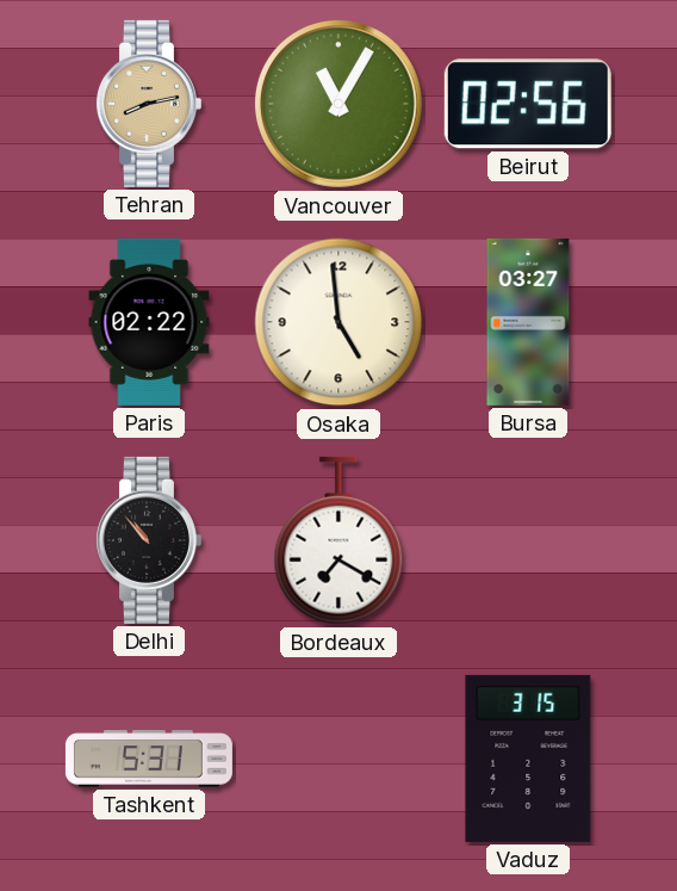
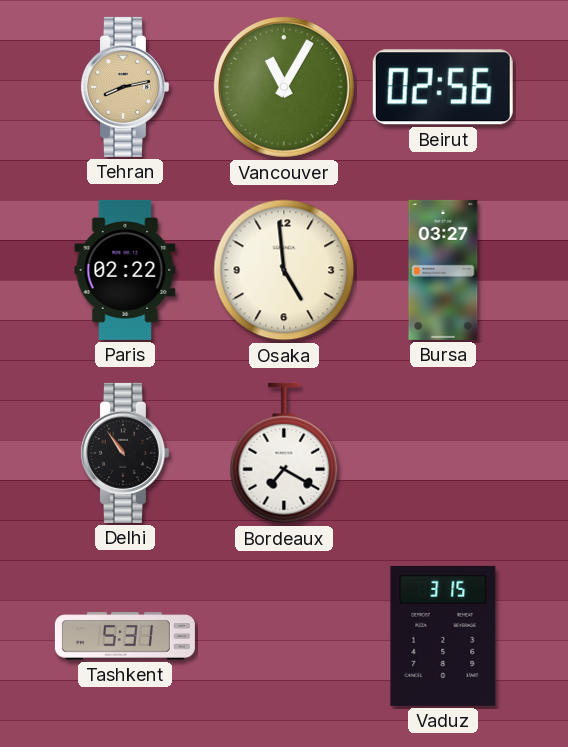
Delhi: 10:53 -> 10:54
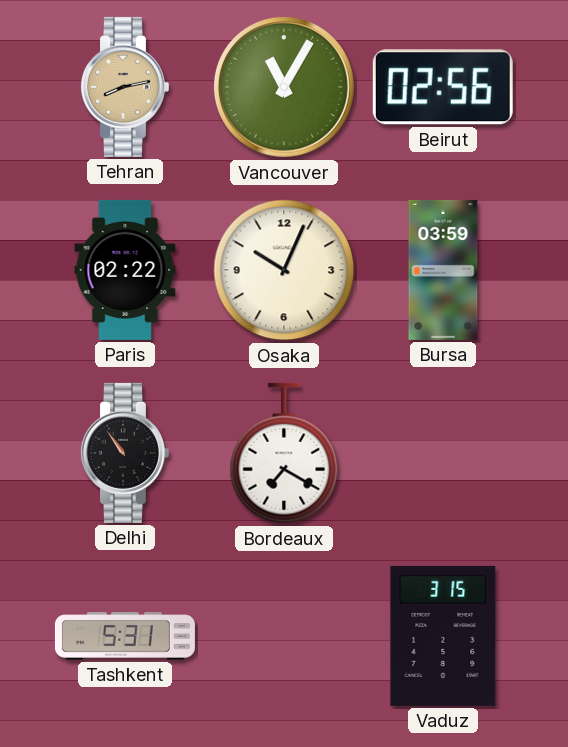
Osaka: 4:59 -> 10:04
Bursa: 03:27 -> 03:59
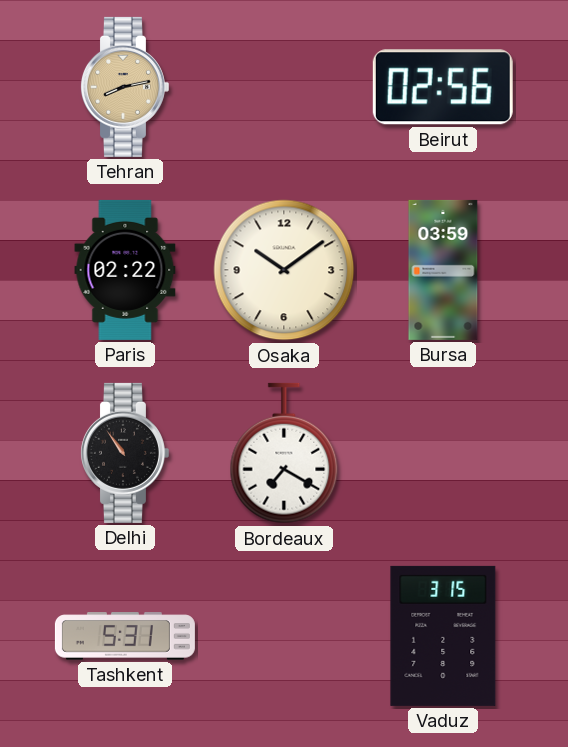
Vancouver: 11:05 -> none
Osaka: 10:04 -> 10:09
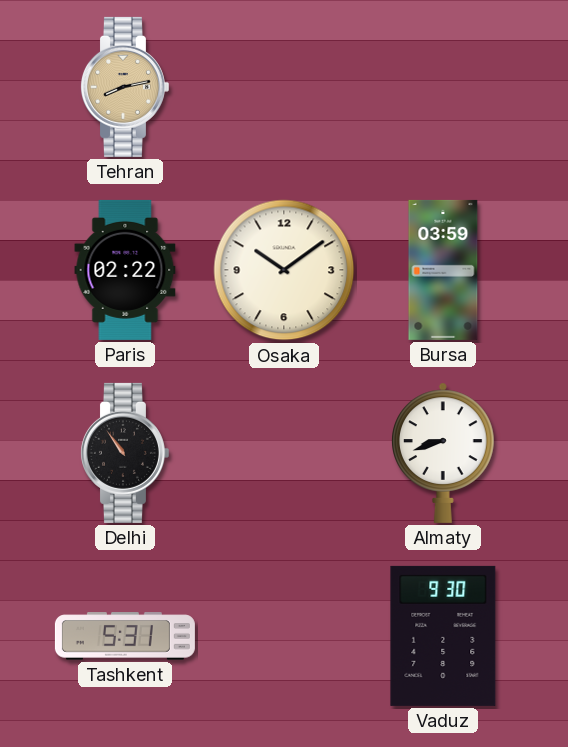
Beirut: 02:56 -> none
Bordeaux: 7:20 -> none
Almaty: none -> 8:42
Vaduz: 3:15 -> 9:30
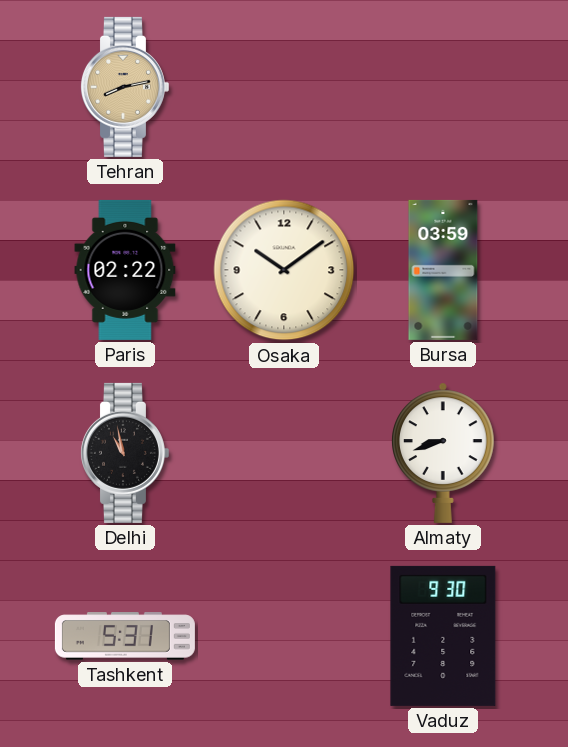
Delhi: 10:54 -> 10:58
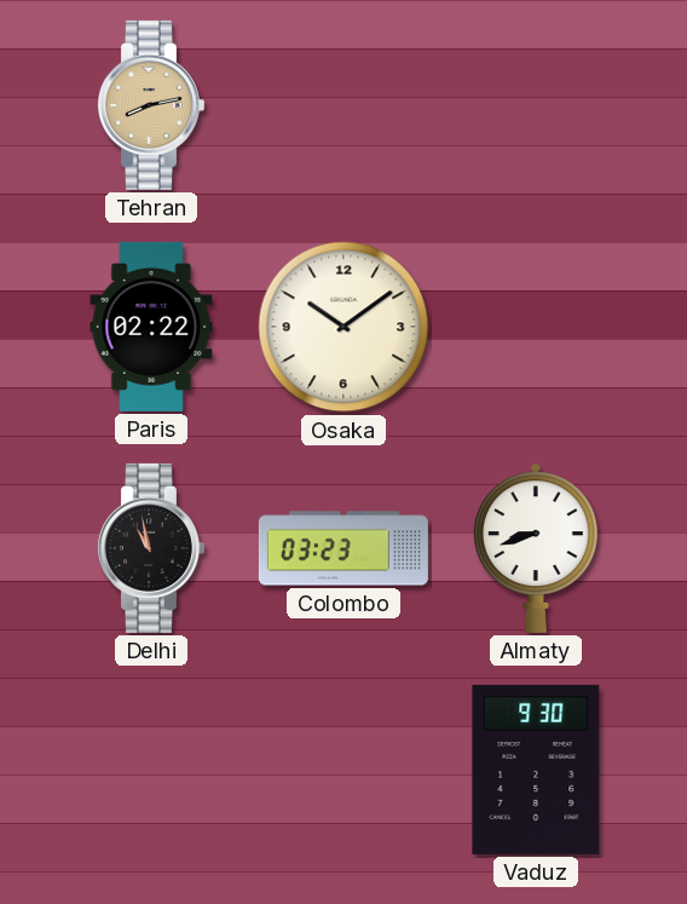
Bursa: 03:59 -> none
Colombo: none -> 03:23
Tashkent: 5:31 -> none
